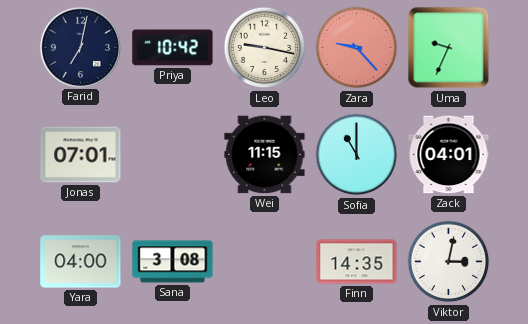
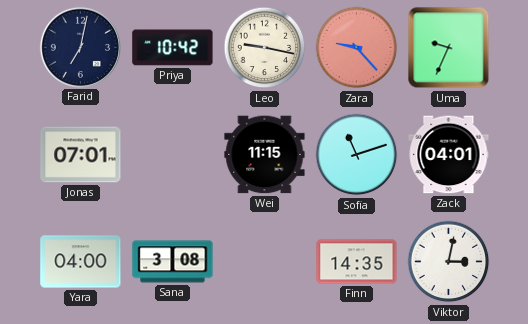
Sofia: 11:00 -> 11:12
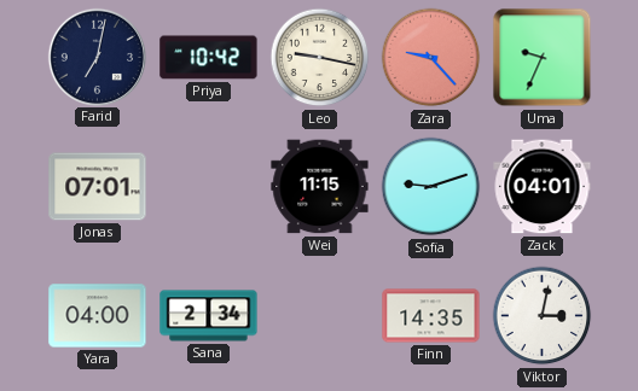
Sofia: 11:12 -> 9:12
Sana: 3:08 -> 2:34
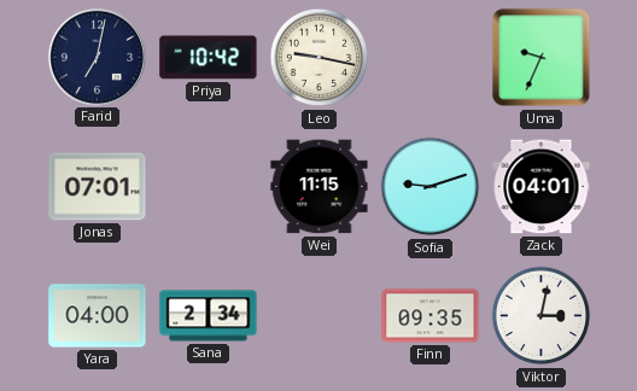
Zara: 9:23 -> none
Finn: 14:35 -> 09:35
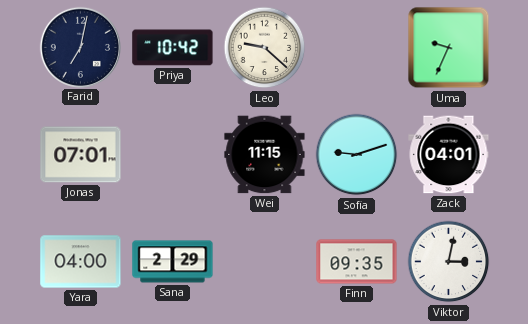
Leo: 9:17 -> 9:22
Sana: 2:34 -> 2:29
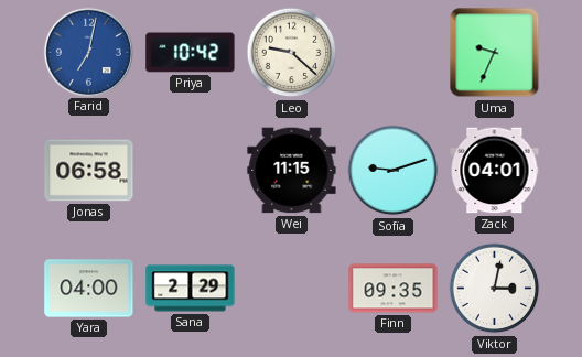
Farid dial: navy -> blue
Jonas: 07:01 -> 06:58
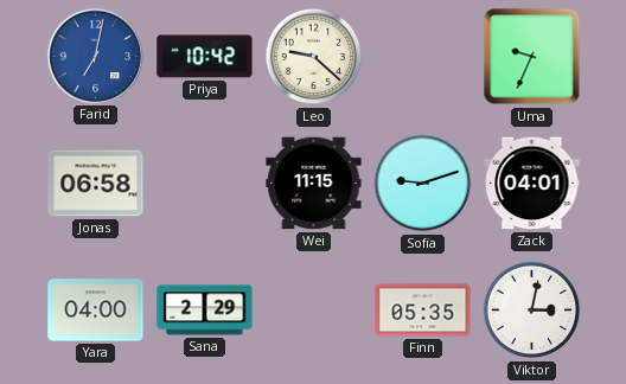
Finn: 09:35 -> 05:35
